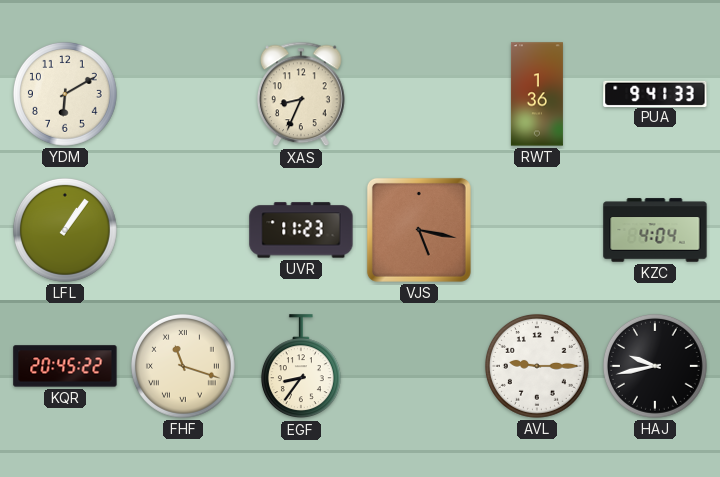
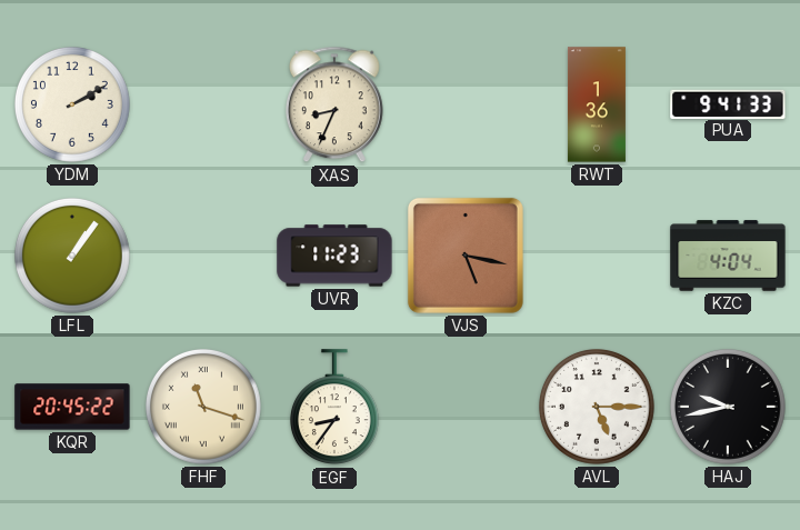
YDM: 6:10 -> 2:10
AVL: 9:15 -> 5:15
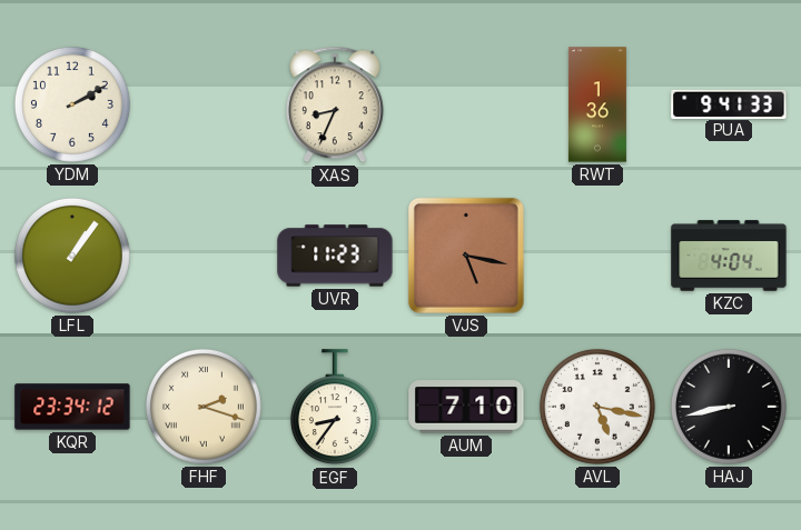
KQR: 20:45 -> 23:34
FHF: 11:18 -> 2:18
AUM: none -> 7:10
AVL: 5:15 -> 5:17
HAJ: 9:43 -> 8:43
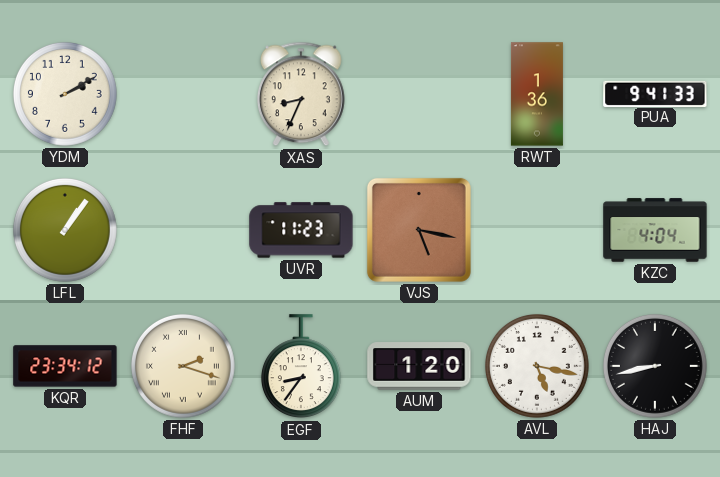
AUM: 7:10 -> 1:20
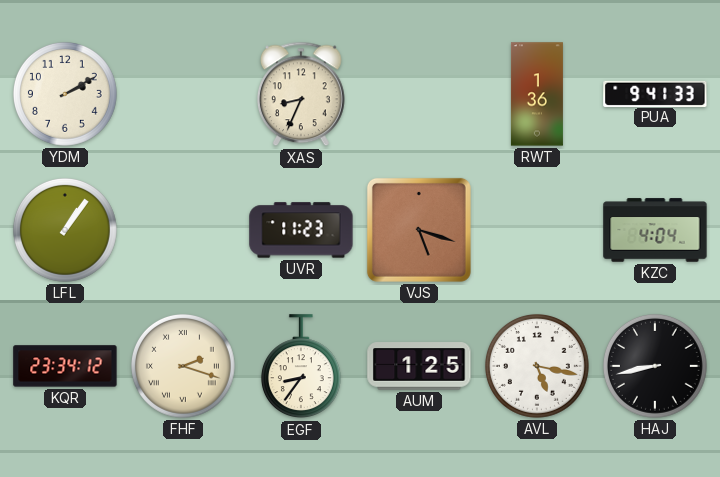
VJS: 5:17 -> 5:18
AUM: 1:20 -> 1:25
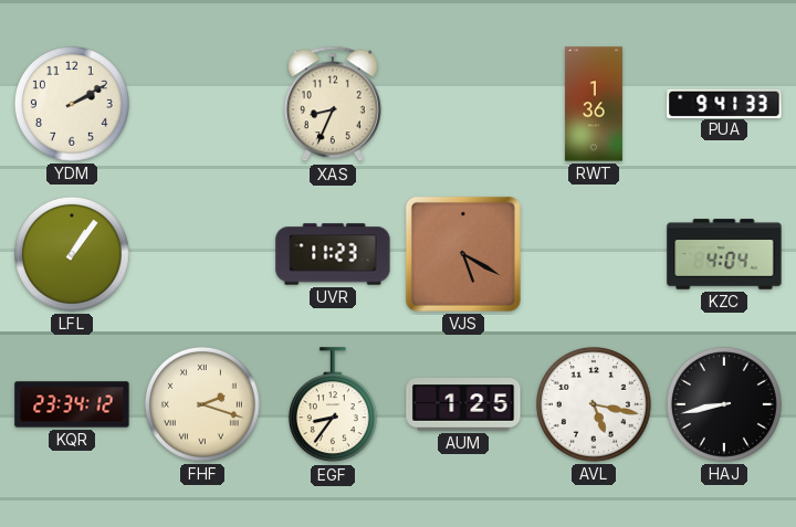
VJS: 5:18 -> 5:20
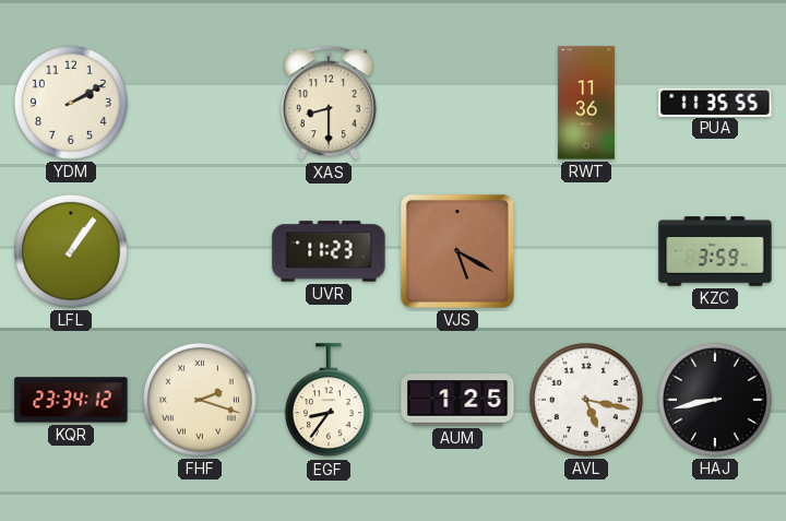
XAS: 8:34 -> 8:30
RWT: 1:36 -> 11:36
PUA: 9:41 -> 11:35
KZC: 4:04 -> 3:59
